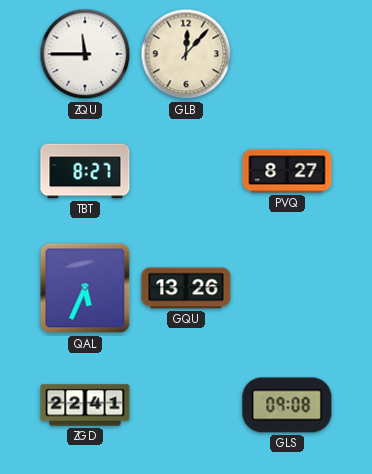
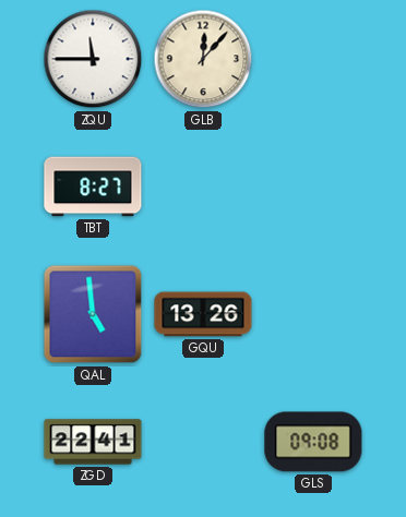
PVQ: 8:27 -> none
QAL: 5:34 -> 4:59
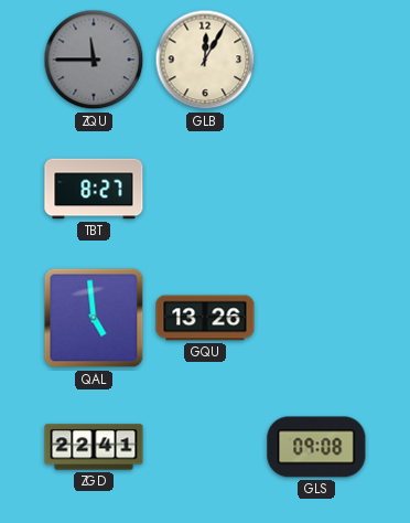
ZQU dial: white -> grey
GLB: 12:07 -> 12:05
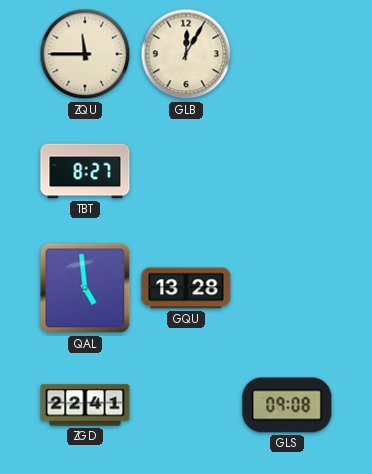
ZQU dial: grey -> cream
GQU: 13:26 -> 13:28
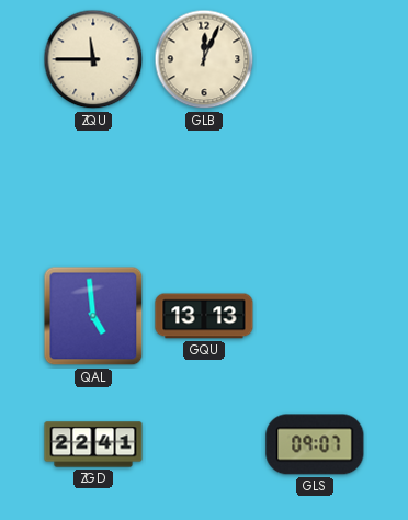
GLB: 12:05 -> 12:04
TBT: 8:27 -> none
GQU: 13:28 -> 13:13
GLS: 09:08 -> 09:07
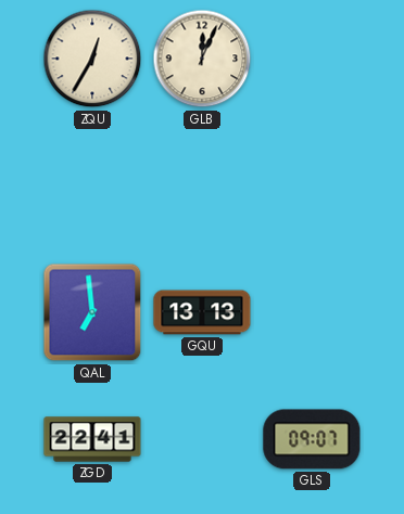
ZQU: 11:45 -> 12:35
QAL: 4:59 -> 6:59
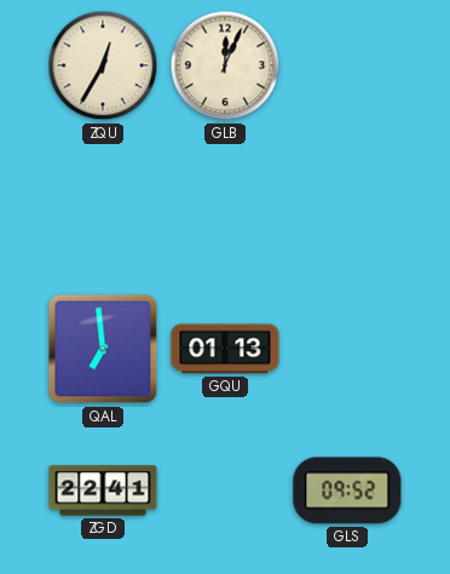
GQU: 13:13 -> 01:13
GLS: 09:07 -> 09:52
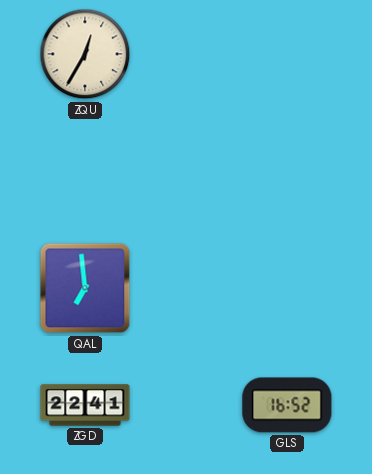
GLB: 12:04 -> none
GQU: 01:13 -> none
GLS: 09:52 -> 16:52
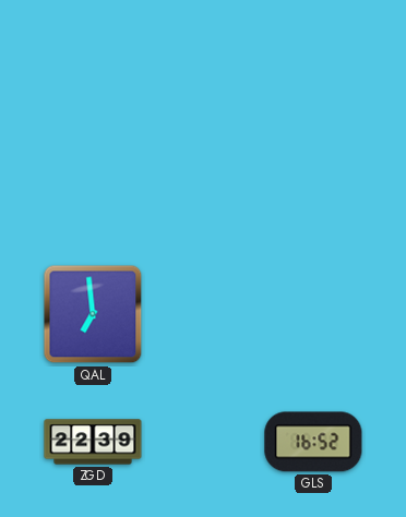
ZQU: 12:35 -> none
ZGD: 22:41 -> 22:39
